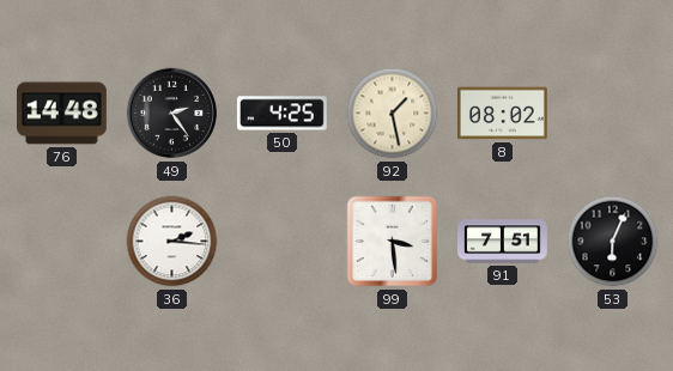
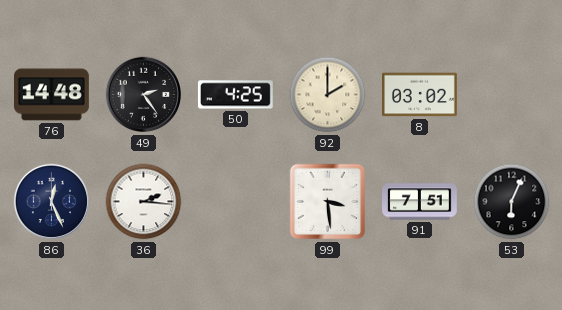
92: 1:28 -> 2:00
8: 08:02 -> 03:02
86: none -> 12:26
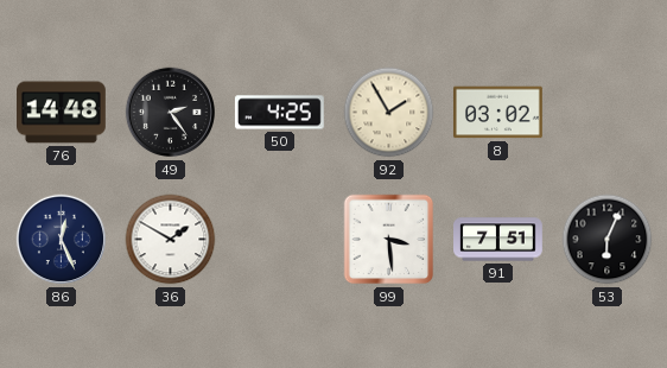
92: 2:00 -> 1:55
36: 2:16 -> 1:50
